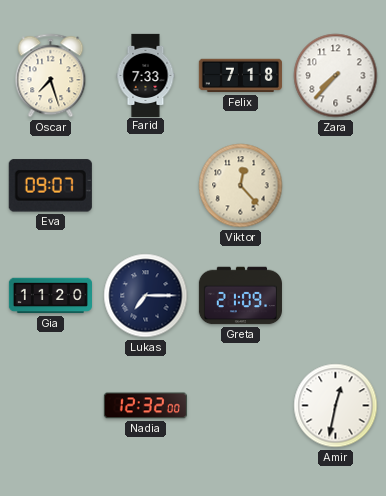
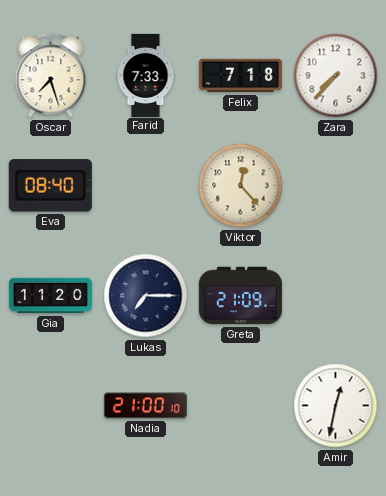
Eva: 09:07 -> 08:40
Nadia: 12:32 -> 21:00
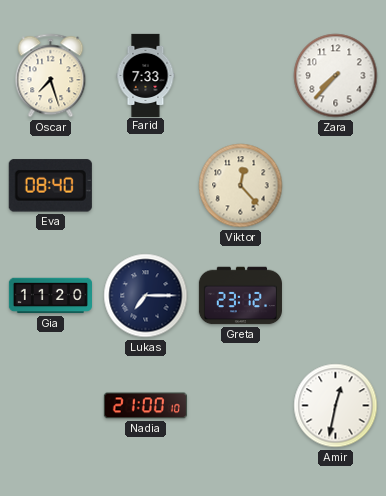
Felix: 7:18 -> none
Greta: 21:09 -> 23:12
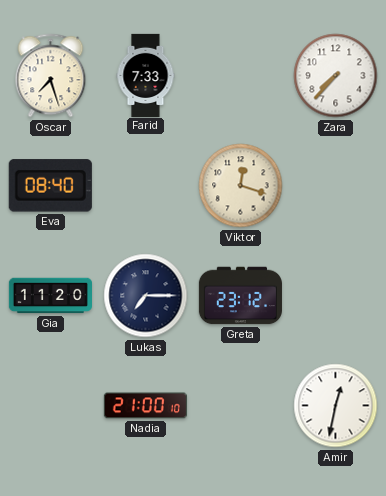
Viktor: 12:23 -> 12:18
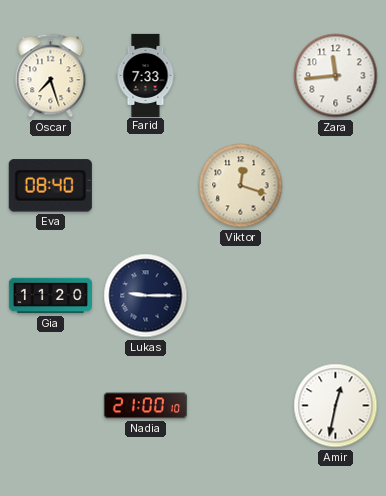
Zara: 7:37 -> 11:44
Lukas: 7:15 -> 9:15
Greta: 23:12 -> none
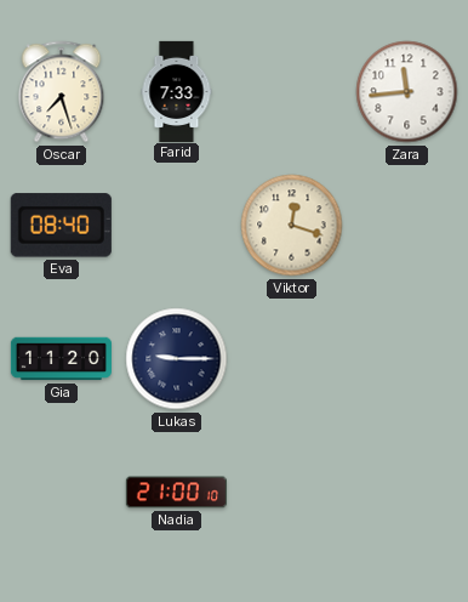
Amir: 12:32 -> none
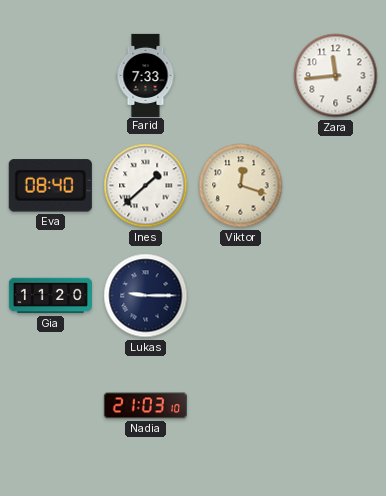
Oscar: 7:27 -> none
Ines: none -> 1:38
Nadia: 21:00 -> 21:03
